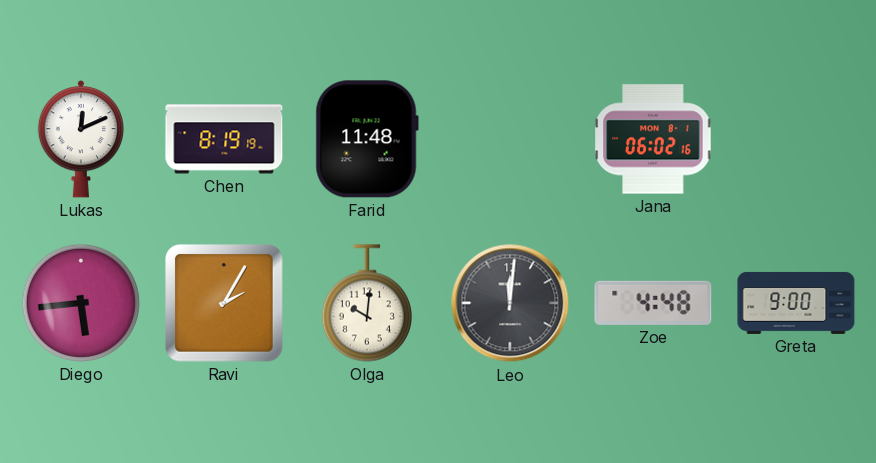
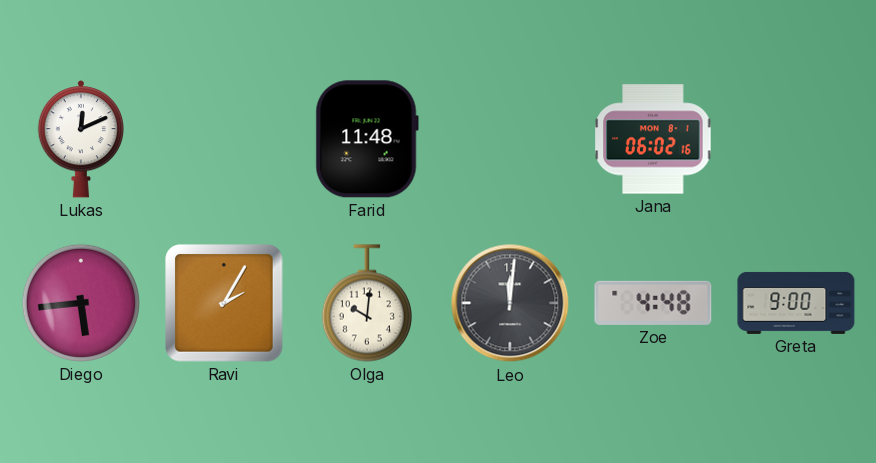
Chen: 8:19 -> none
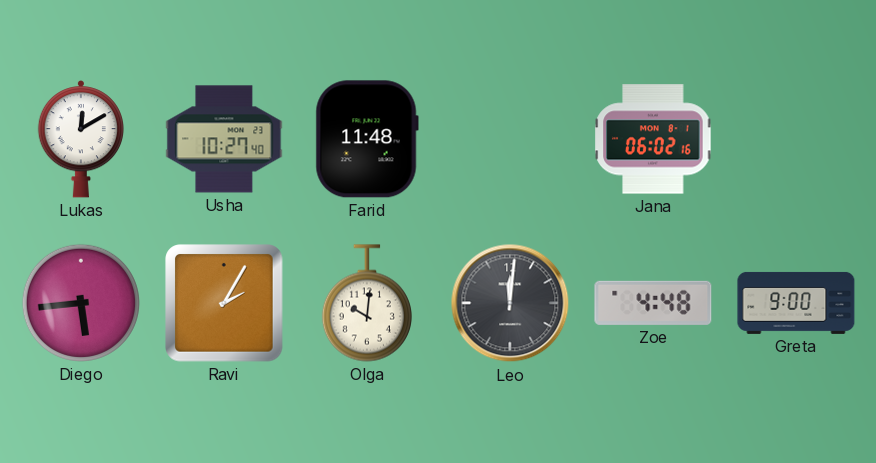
Lukas: 12:11 -> 12:10
Usha: none -> 10:27
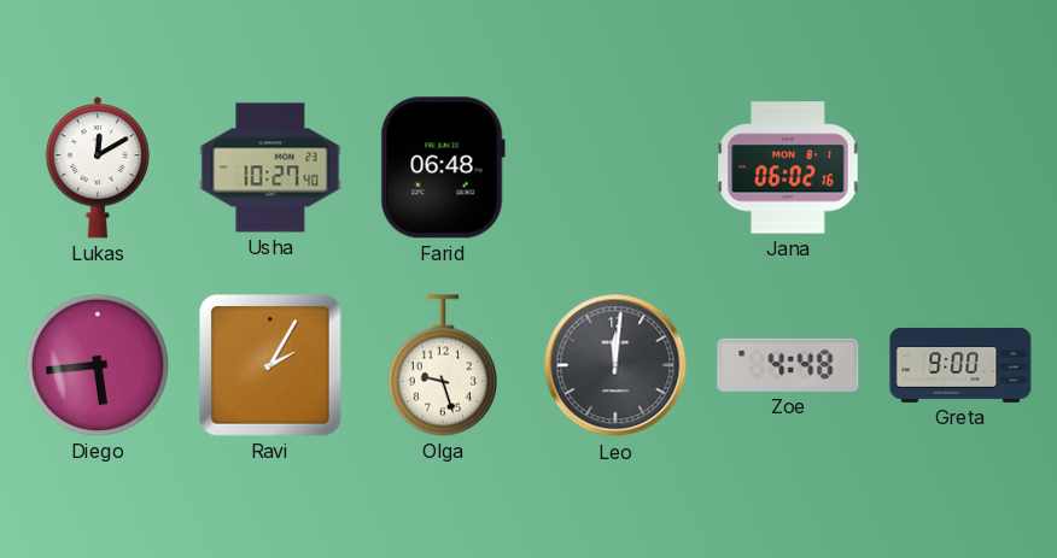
Farid: 11:48 -> 06:48
Olga: 10:01 -> 9:27
